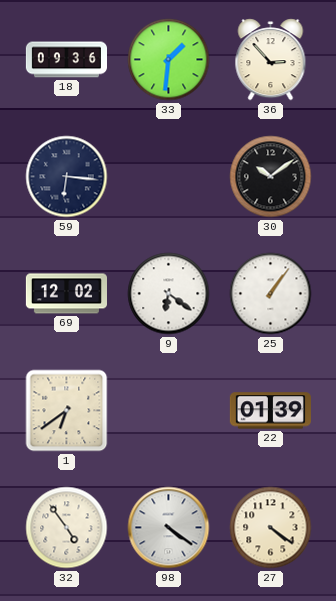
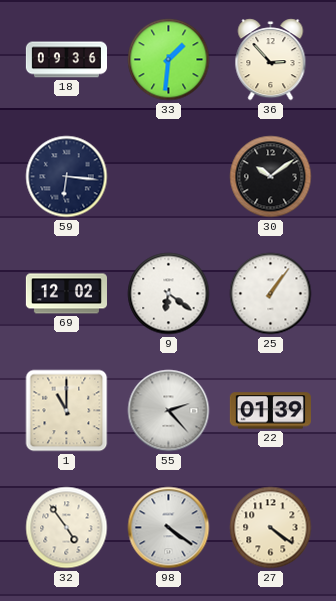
1: 6:39 -> 11:00
55: none -> 2:23
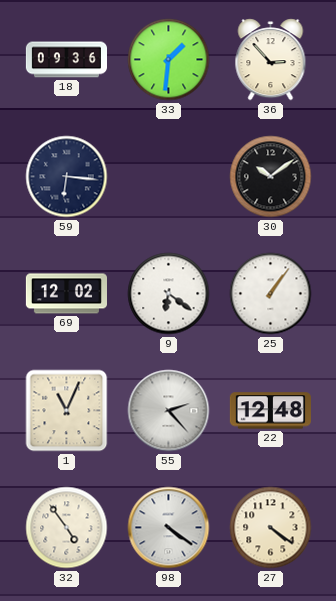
1: 11:00 -> 11:04
22: 01:39 -> 12:48
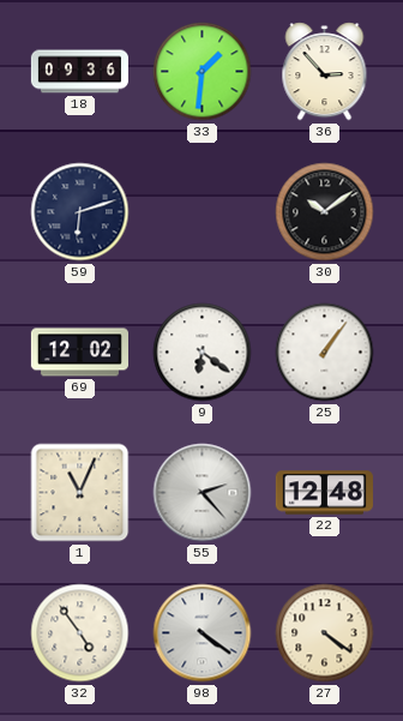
59: 6:16 -> 6:12
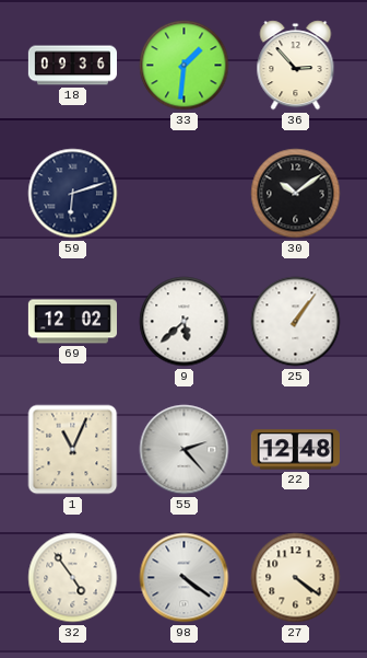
9: 6:21 -> 5:38
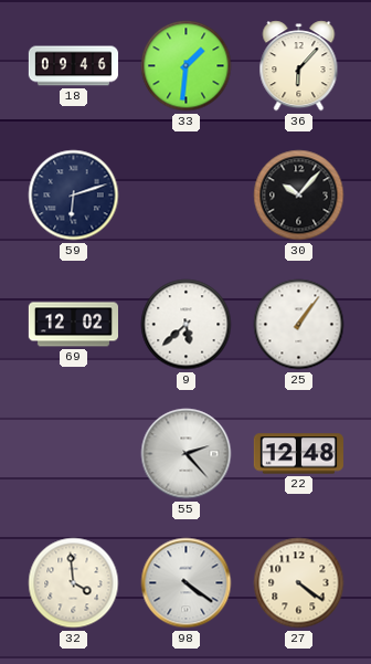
18: 09:36 -> 09:46
36: 2:53 -> 6:07
30: 10:09 -> 10:07
1: 11:04 -> none
32: 4:54 -> 3:59
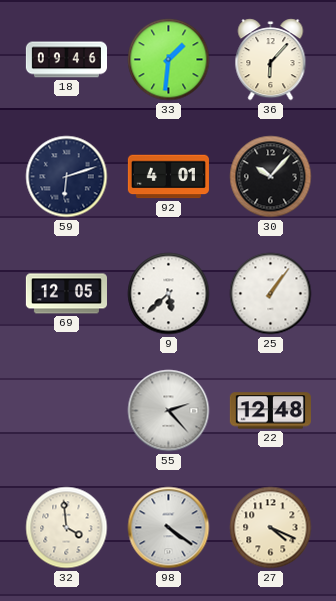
92: none -> 4:01
69: 12:02 -> 12:05
27: 4:21 -> 4:19
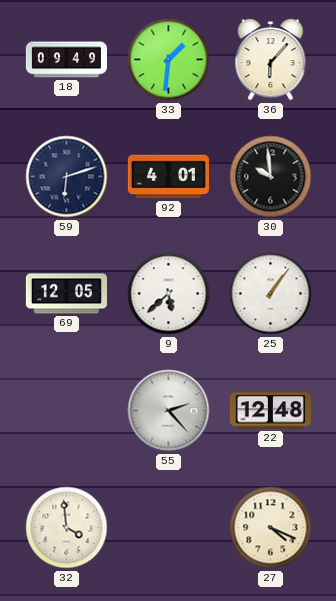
18: 09:46 -> 09:49
30: 10:07 -> 9:59
98: 4:21 -> none
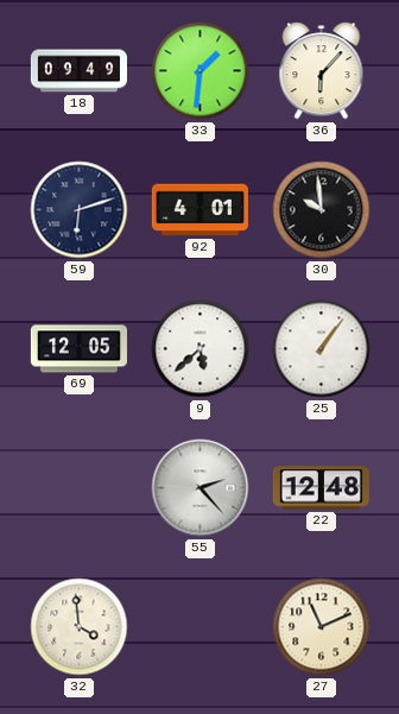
27: 4:19 -> 11:11
